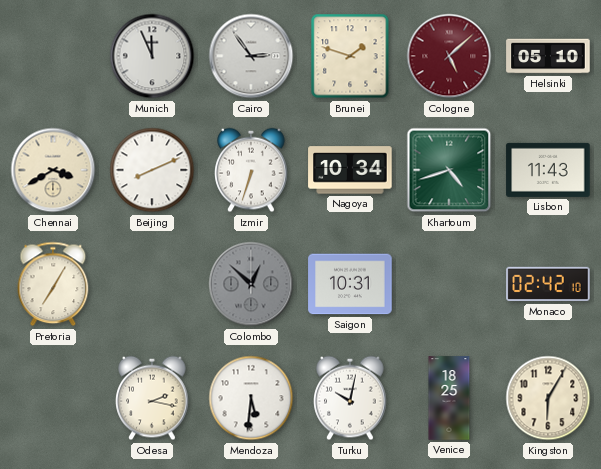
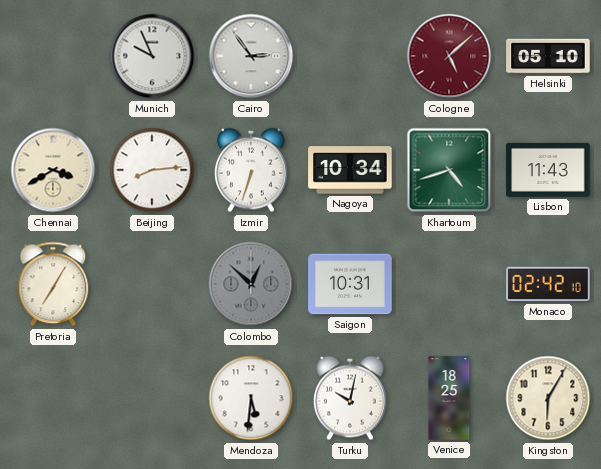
Munich: 11:56 -> 9:56
Brunei: 1:48 -> none
Beijing: 8:11 -> 8:14
Odesa: 2:17 -> none
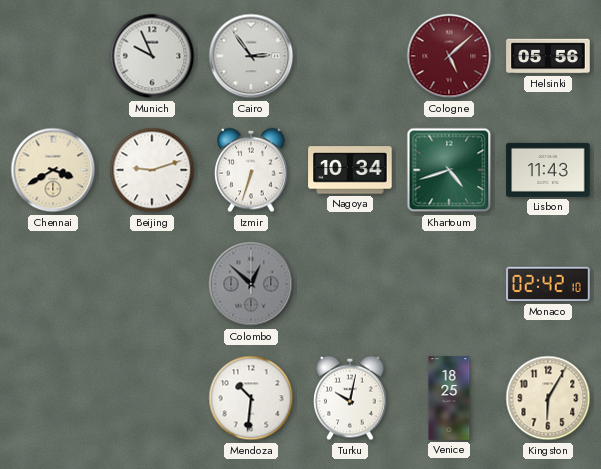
Helsinki: 05:10 -> 05:56
Beijing: 8:14 -> 9:12
Pretoria: 7:05 -> none
Saigon: 10:31 -> none
Mendoza: 5:31 -> 10:31
